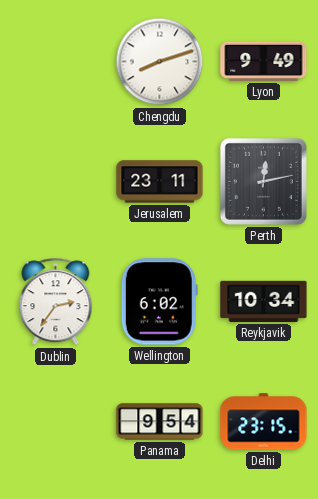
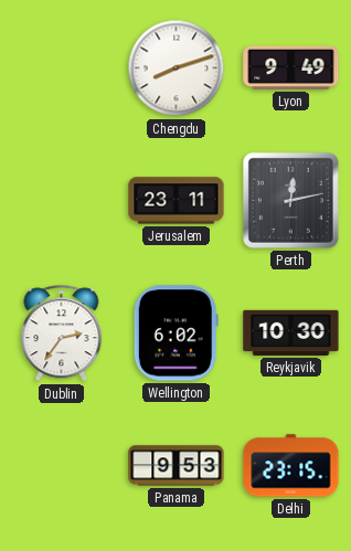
Reykjavik: 10:34 -> 10:30
Panama: 9:54 -> 9:53
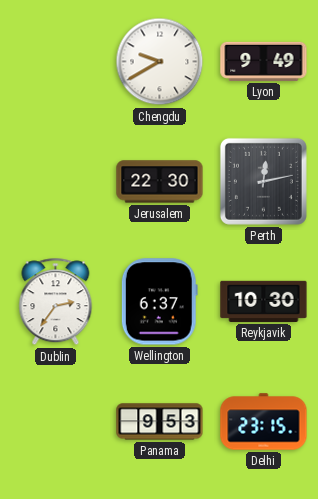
Chengdu: 8:12 -> 9:40
Jerusalem: 23:11 -> 22:30
Wellington: 6:02 -> 6:37
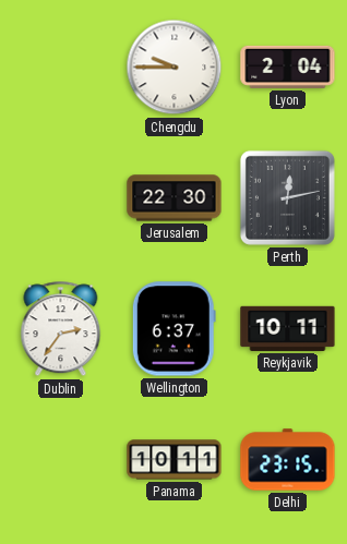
Chengdu: 9:40 -> 9:45
Lyon: 9:49 -> 2:04
Reykjavik: 10:30 -> 10:11
Panama: 9:53 -> 10:11
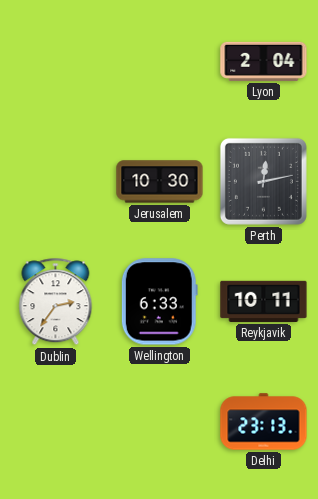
Chengdu: 9:45 -> none
Jerusalem: 22:30 -> 10:30
Wellington: 6:37 -> 6:33
Panama: 10:11 -> none
Delhi: 23:15 -> 23:13
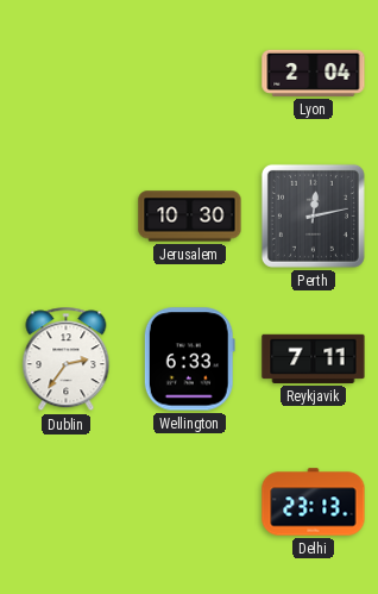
Reykjavik: 10:11 -> 7:11
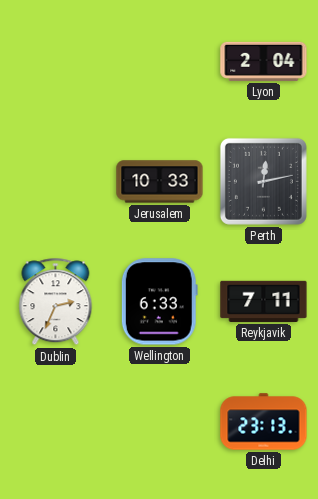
Jerusalem: 10:30 -> 10:33
Dublin: 2:36 -> 2:34
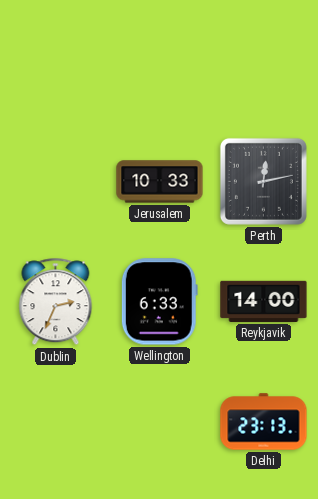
Lyon: 2:04 -> none
Reykjavik: 7:11 -> 14:00
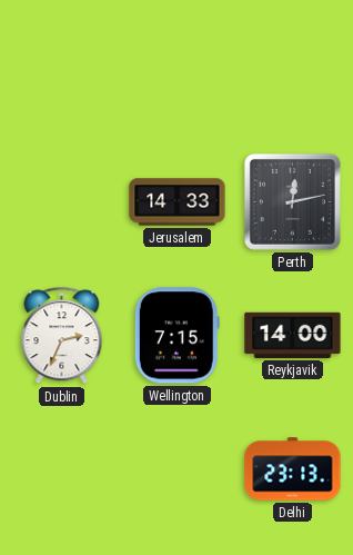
Jerusalem: 10:33 -> 14:33
Wellington: 6:33 -> 7:15
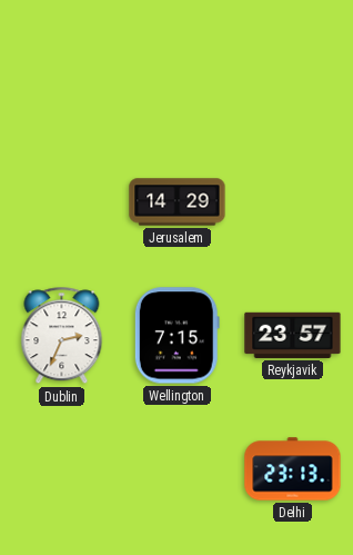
Jerusalem: 14:33 -> 14:29
Perth: 12:13 -> none
Reykjavik: 14:00 -> 23:57
